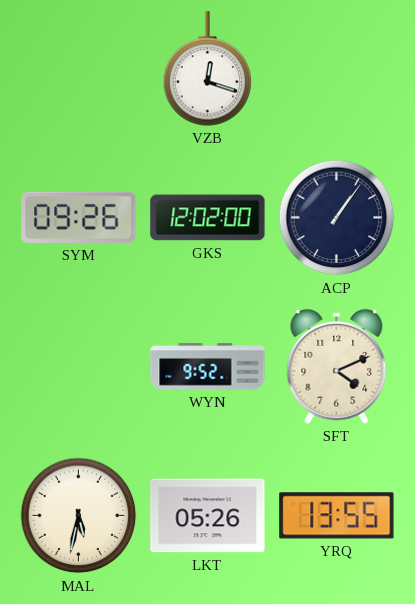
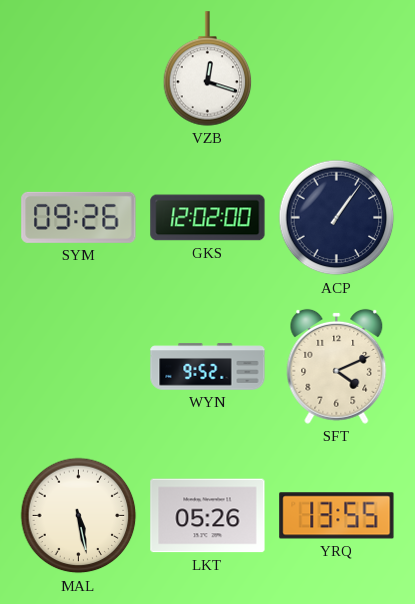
MAL: 5:32 -> 5:28
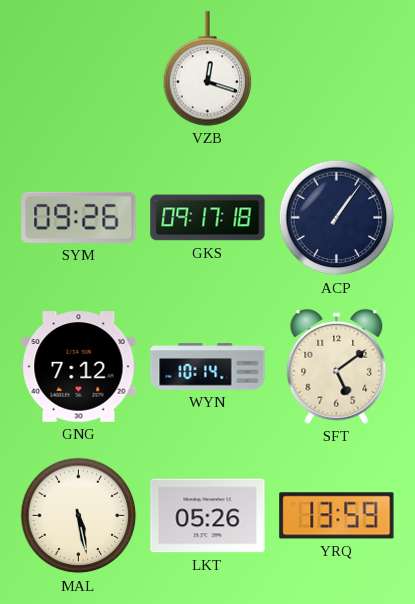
GKS: 12:02 -> 09:17
GNG: none -> 7:12
WYN: 9:52 -> 10:14
SFT: 4:11 -> 5:09
YRQ: 13:55 -> 13:59
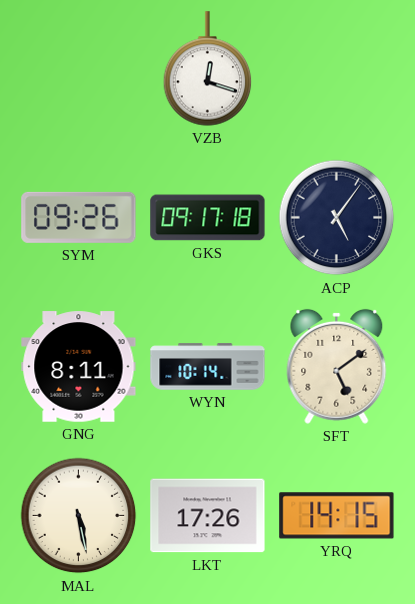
ACP: 1:06 -> 5:06
GNG: 7:12 -> 8:11
LKT: 05:26 -> 17:26
YRQ: 13:59 -> 14:15
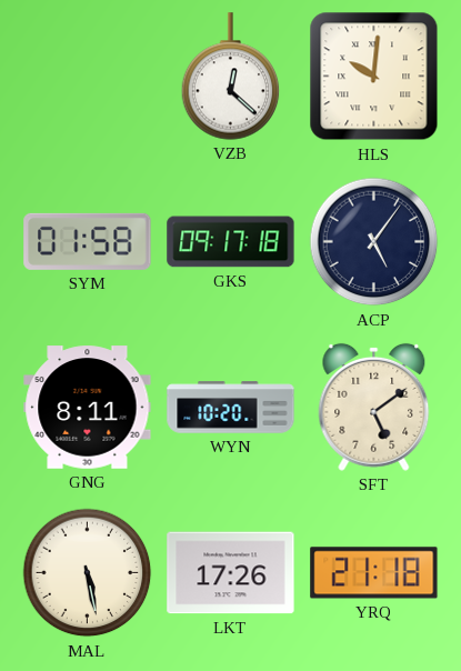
VZB: 12:18 -> 12:22
HLS: none -> 10:01
SYM: 09:26 -> 01:58
WYN: 10:14 -> 10:20
YRQ: 14:15 -> 21:18
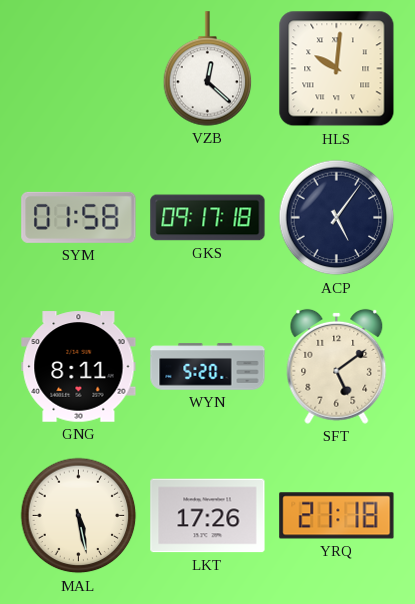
WYN: 10:20 -> 5:20
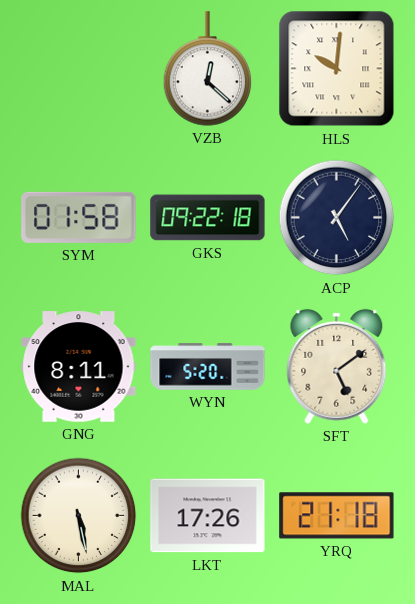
GKS: 09:17 -> 09:22
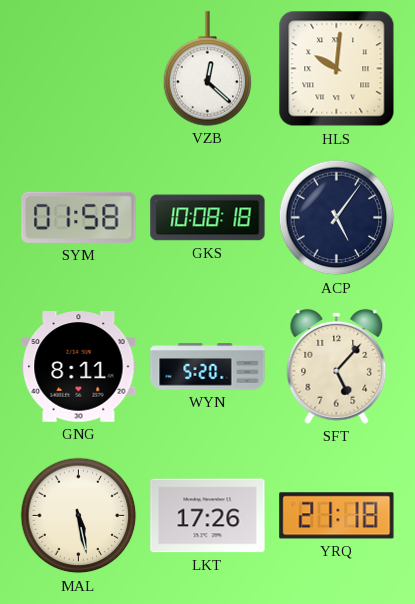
GKS: 09:22 -> 10:08
SFT: 5:09 -> 5:07
